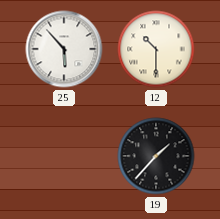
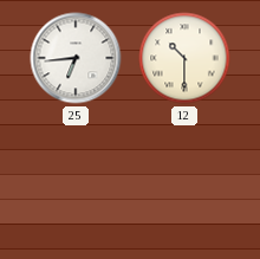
25: 5:53 -> 6:44
19: 1:37 -> none
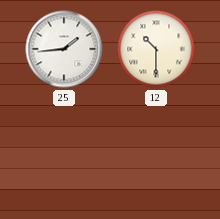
25: 6:44 -> 1:44
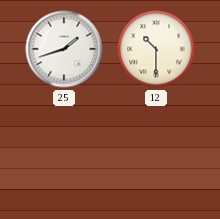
25: 1:44 -> 1:42
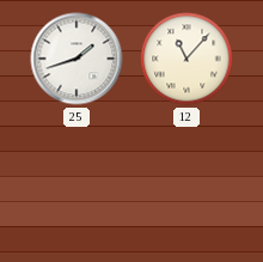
12: 10:30 -> 11:07
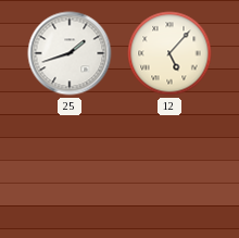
12: 11:07 -> 5:07
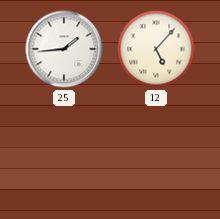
25: 1:42 -> 1:44
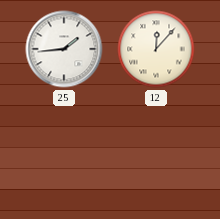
12: 5:07 -> 12:07
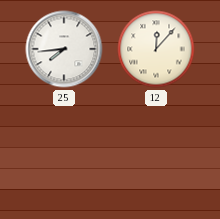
25: 1:44 -> 7:44
